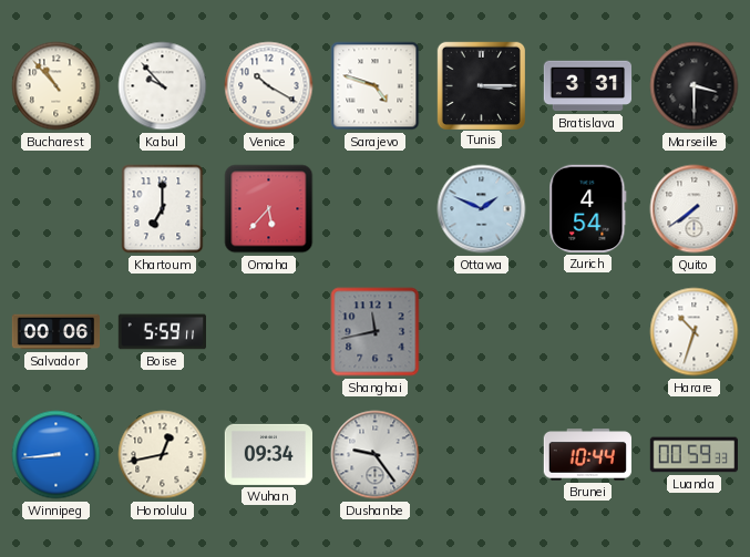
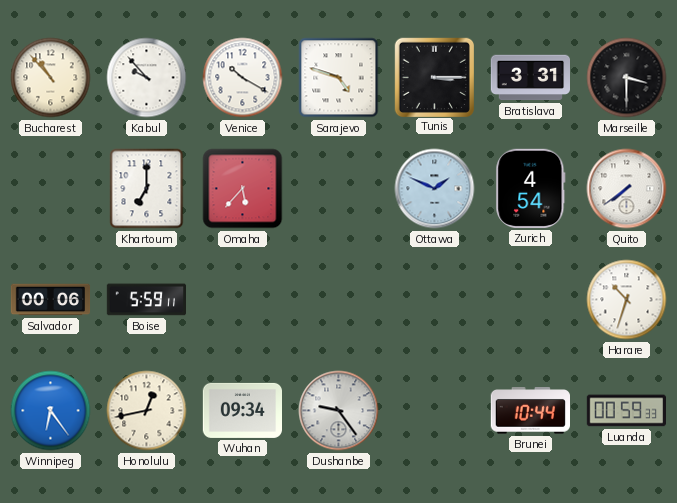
Shanghai: 11:43 -> none
Winnipeg: 8:44 -> 6:24
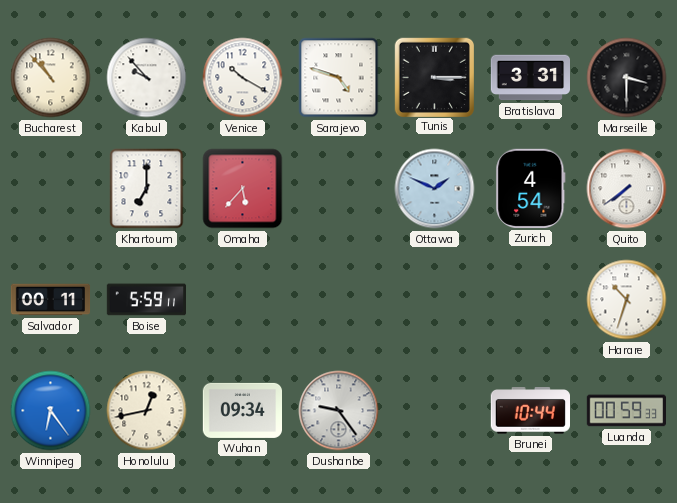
Salvador: 00:06 -> 00:11
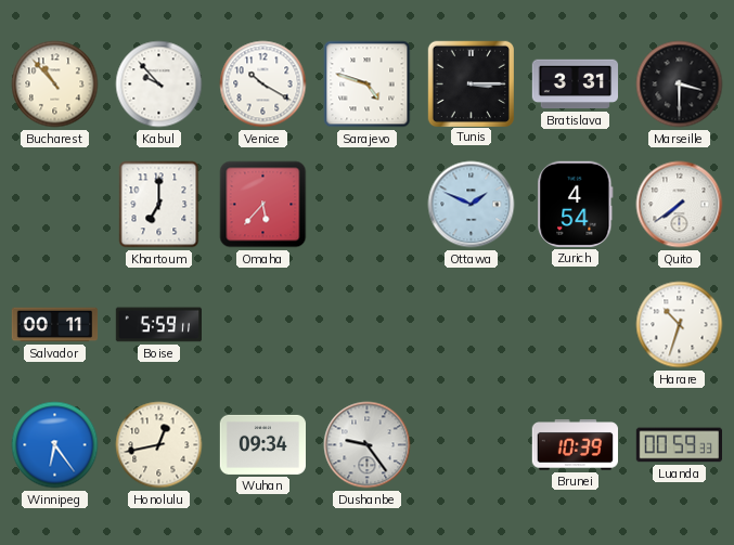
Brunei: 10:44 -> 10:39
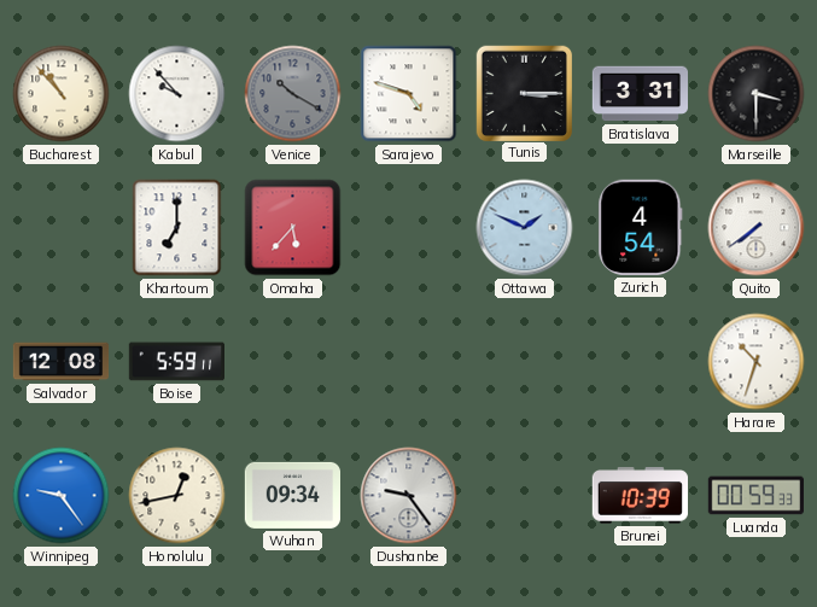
Venice dial: white -> grey
Salvador: 00:11 -> 12:08
Winnipeg: 6:24 -> 9:24
